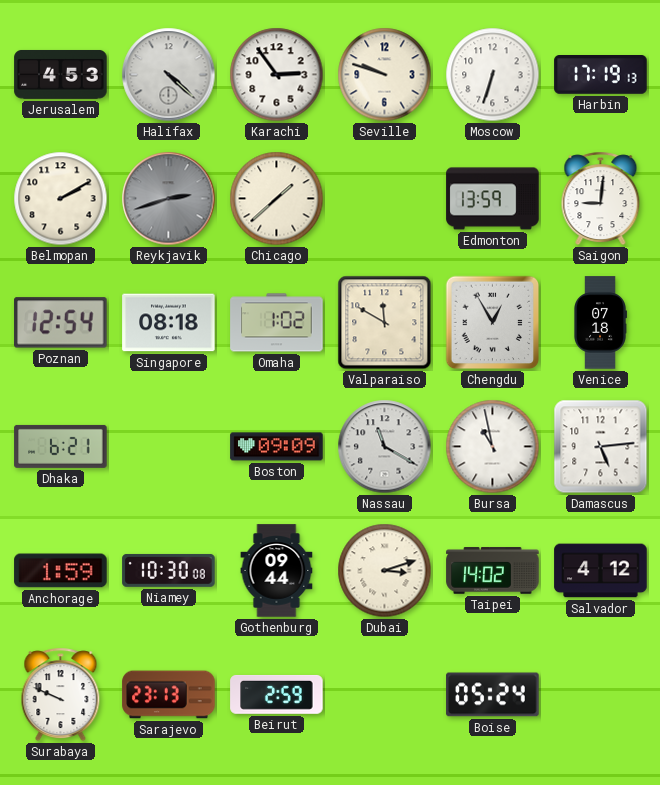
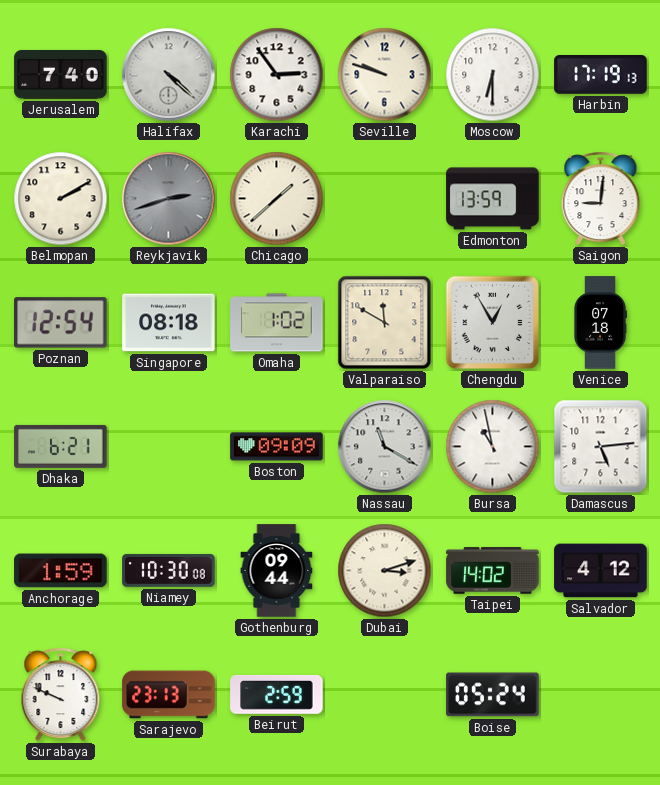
Jerusalem: 4:53 -> 7:40
Moscow: 6:33 -> 6:30
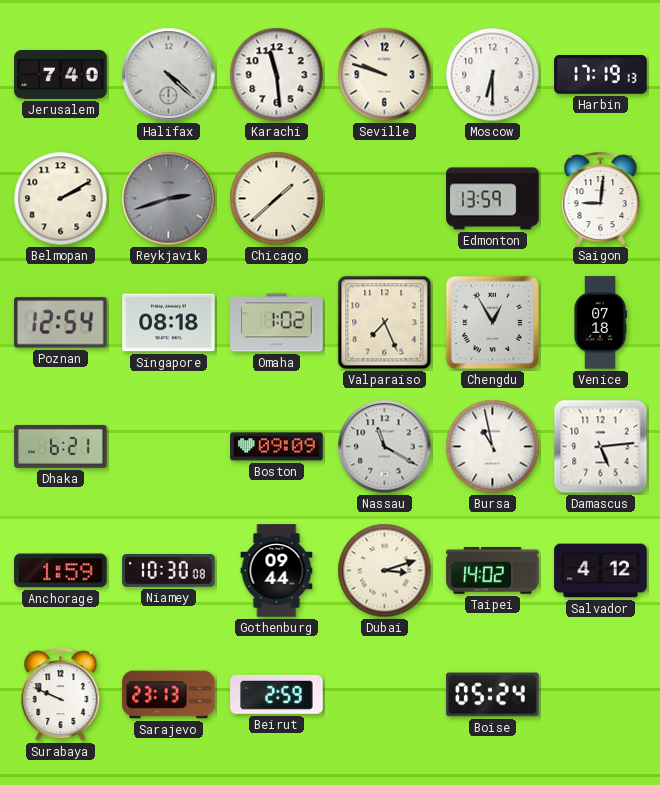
Karachi: 2:54 -> 11:29
Valparaiso: 11:50 -> 7:26
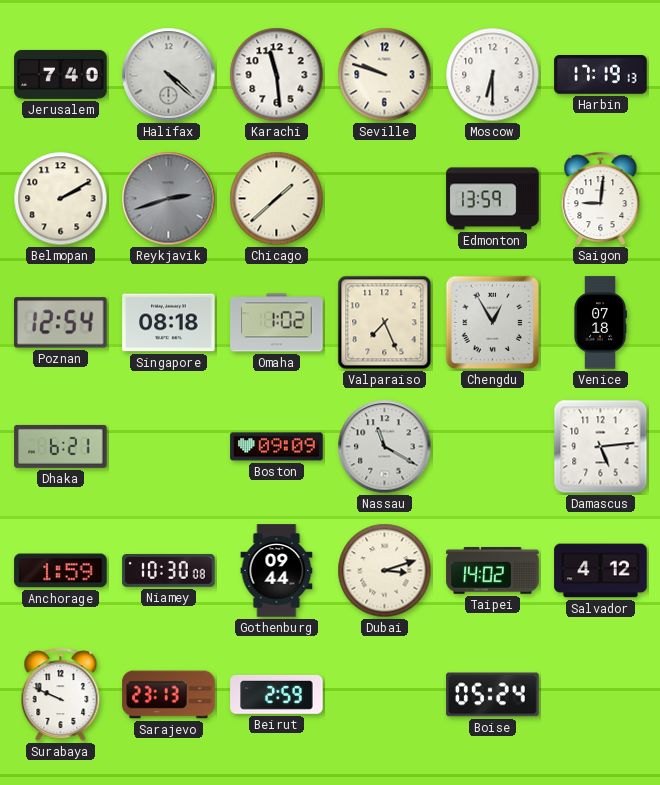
Bursa: 10:58 -> none
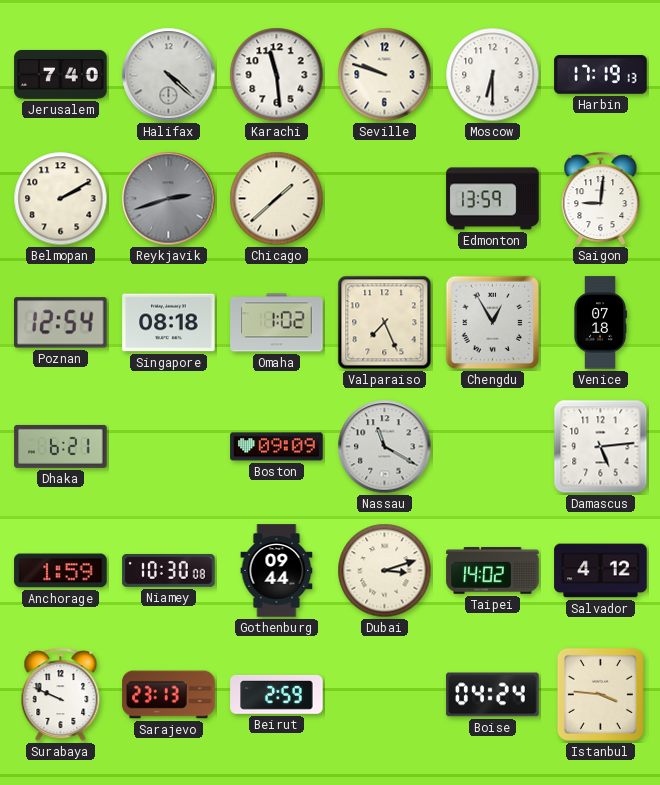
Boise: 05:24 -> 04:24
Istanbul: none -> 3:46
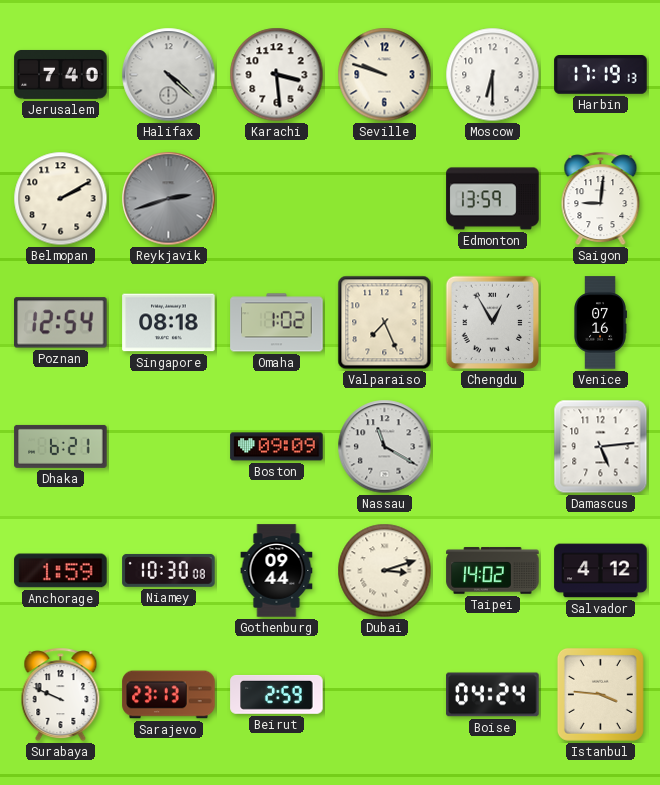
Karachi: 11:29 -> 3:29
Chicago: 1:38 -> none
Venice: 07:18 -> 07:16
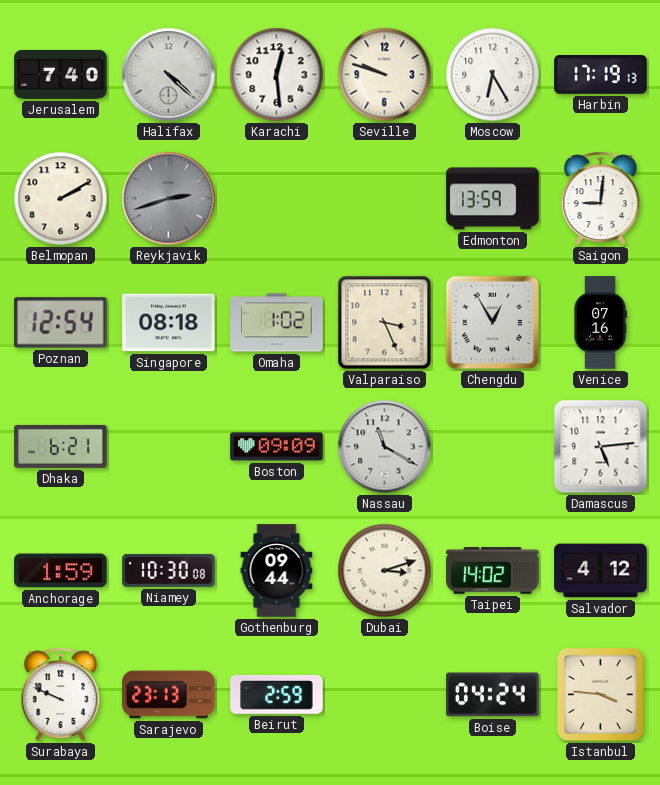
Karachi: 3:29 -> 12:29
Moscow: 6:30 -> 6:25
Valparaiso: 7:26 -> 3:26
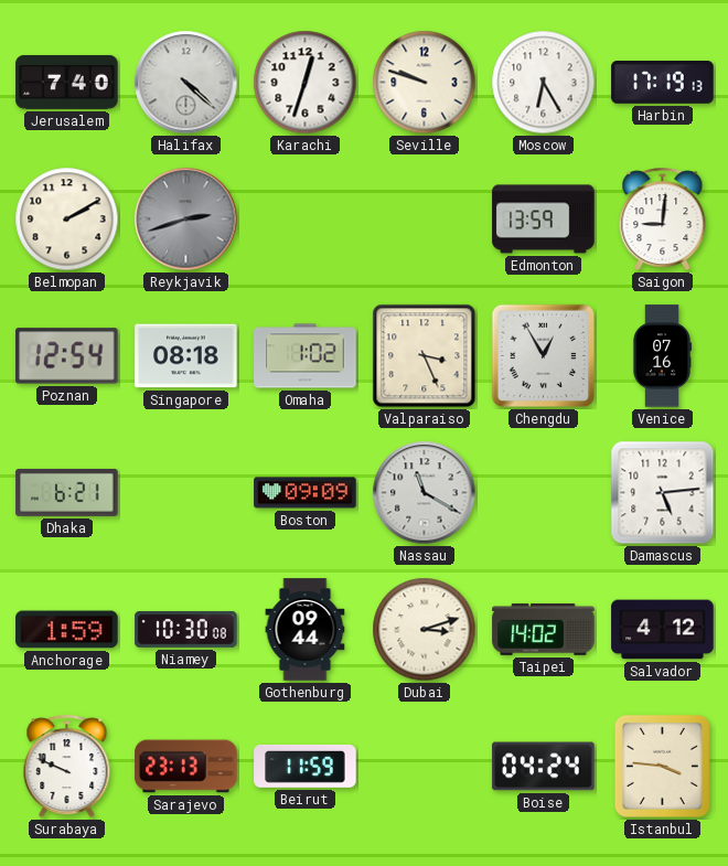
Karachi: 12:29 -> 12:33
Beirut: 2:59 -> 11:59
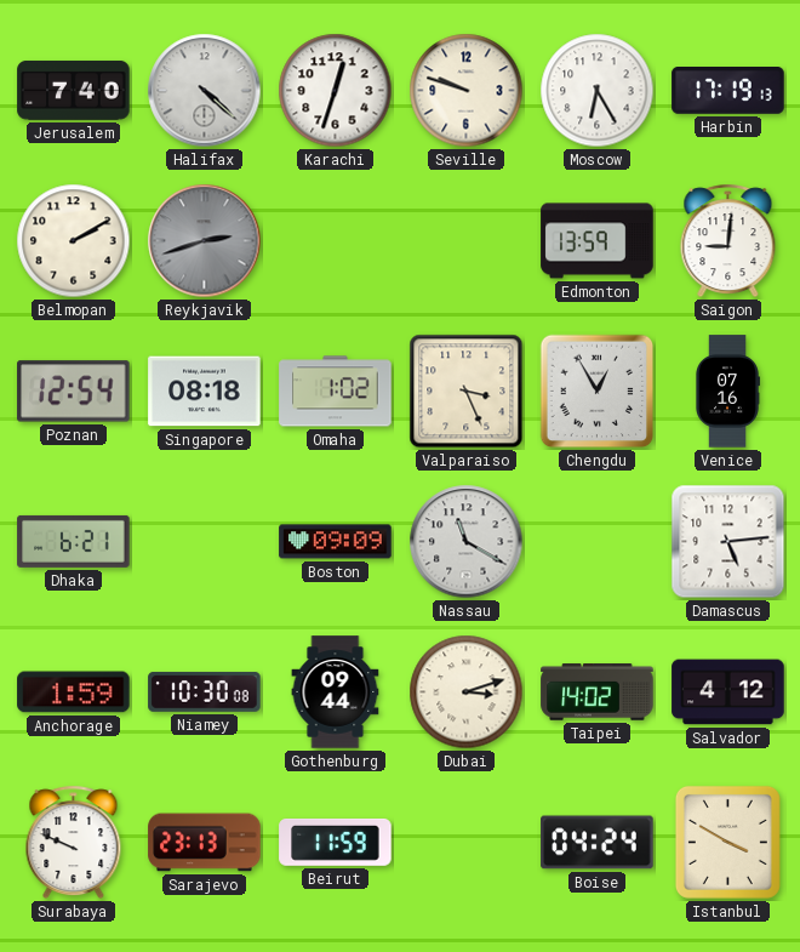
Istanbul: 3:46 -> 3:50
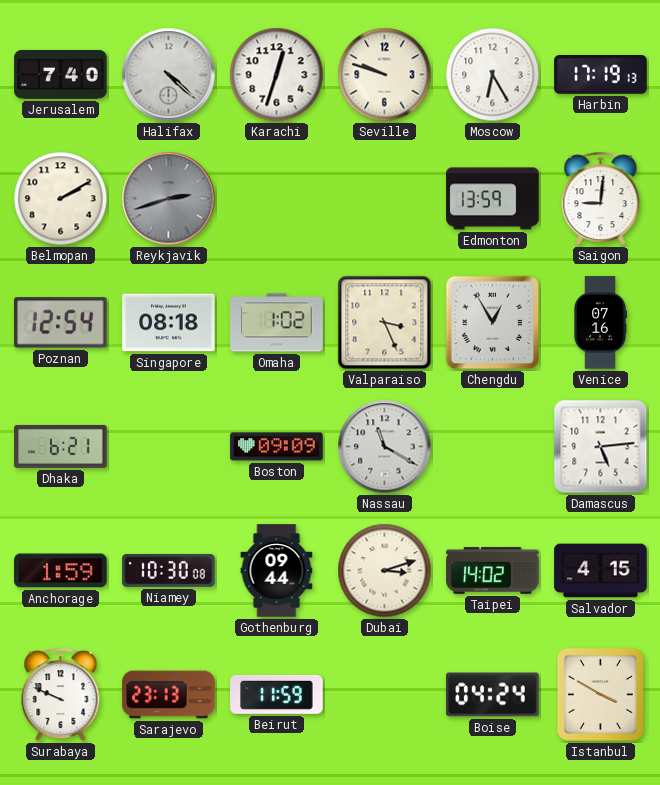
Salvador: 4:12 -> 4:15
